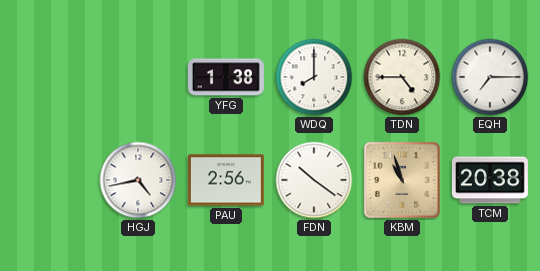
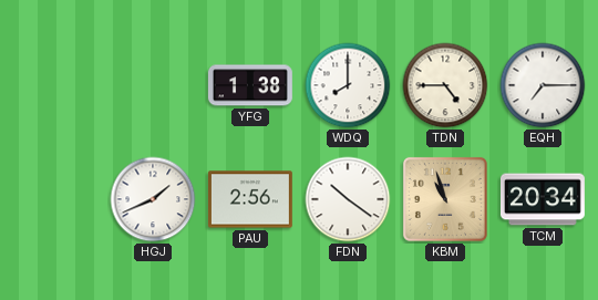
HGJ: 4:43 -> 1:41
TCM: 20:38 -> 20:34
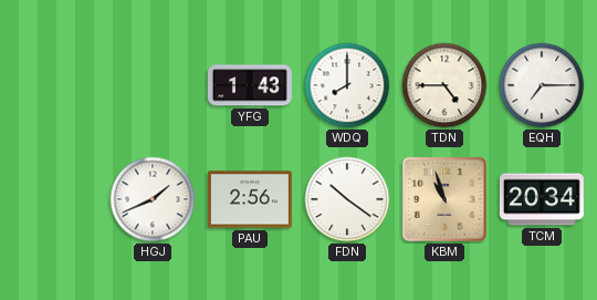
YFG: 1:38 -> 1:43
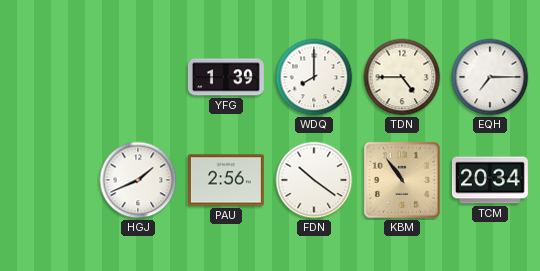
YFG: 1:43 -> 1:39
KBM: 10:57 -> 10:54
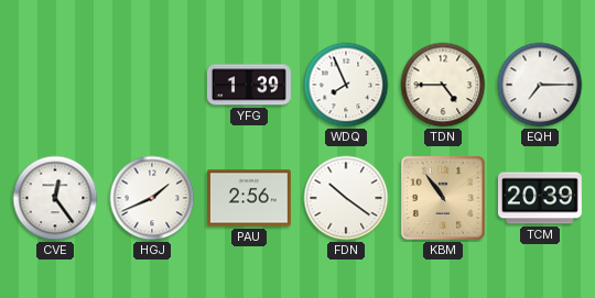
WDQ: 8:00 -> 7:56
CVE: none -> 12:24
TCM: 20:34 -> 20:39
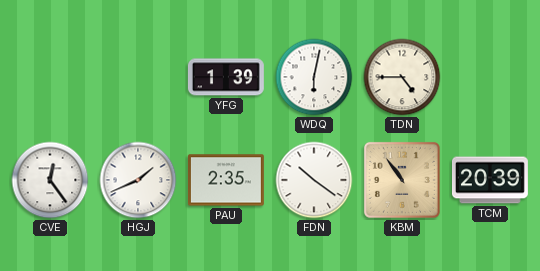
WDQ: 7:56 -> 6:02
EQH: 7:15 -> none
PAU: 2:56 -> 2:35
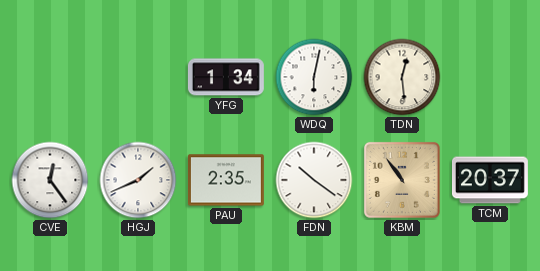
YFG: 1:39 -> 1:34
TDN: 4:45 -> 12:29
TCM: 20:39 -> 20:37
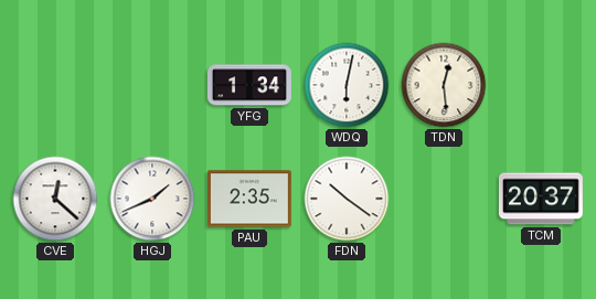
CVE: 12:24 -> 12:22
KBM: 10:54 -> none
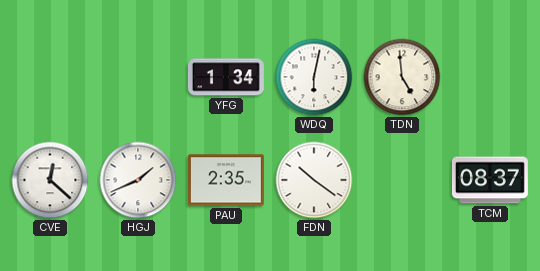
TDN: 12:29 -> 4:59
TCM: 20:37 -> 08:37
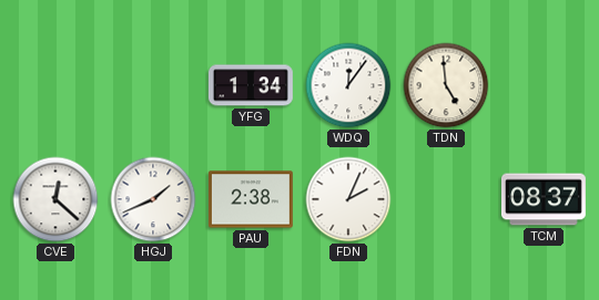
WDQ: 6:02 -> 12:06
PAU: 2:35 -> 2:38
FDN: 10:21 -> 2:04
